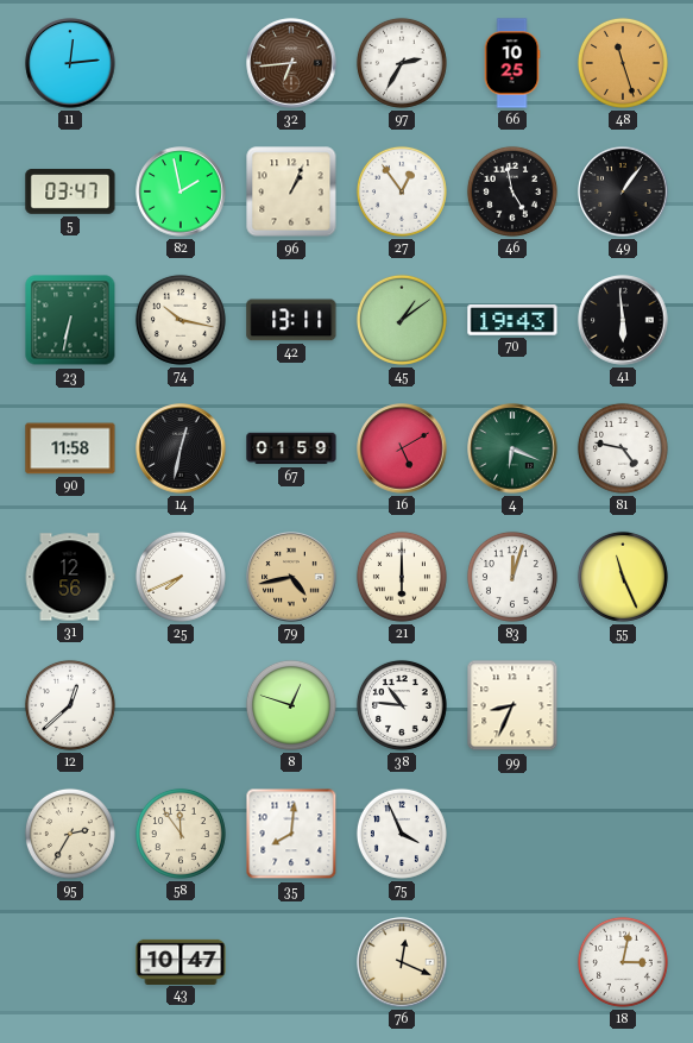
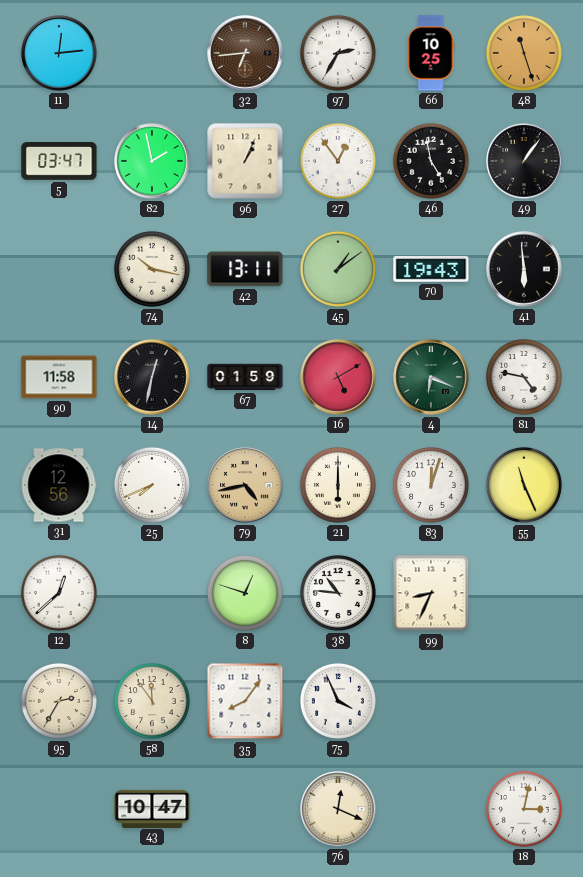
23: 6:32 -> none
35: 8:01 -> 8:06
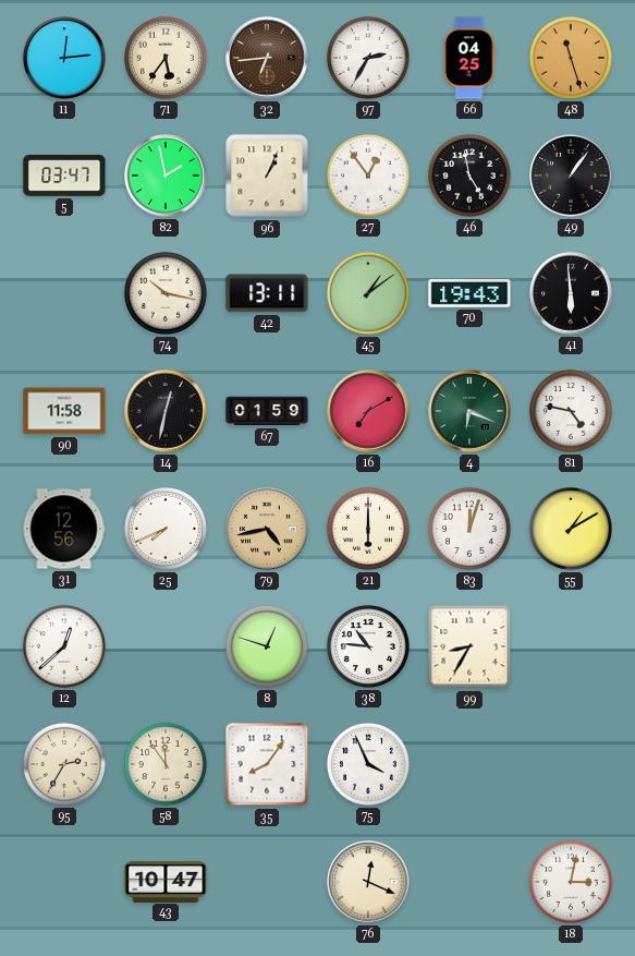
71: none -> 5:36
66: 10:25 -> 04:25
16: 5:10 -> 7:10
55: 11:26 -> 1:10
99: 8:34 -> 8:35
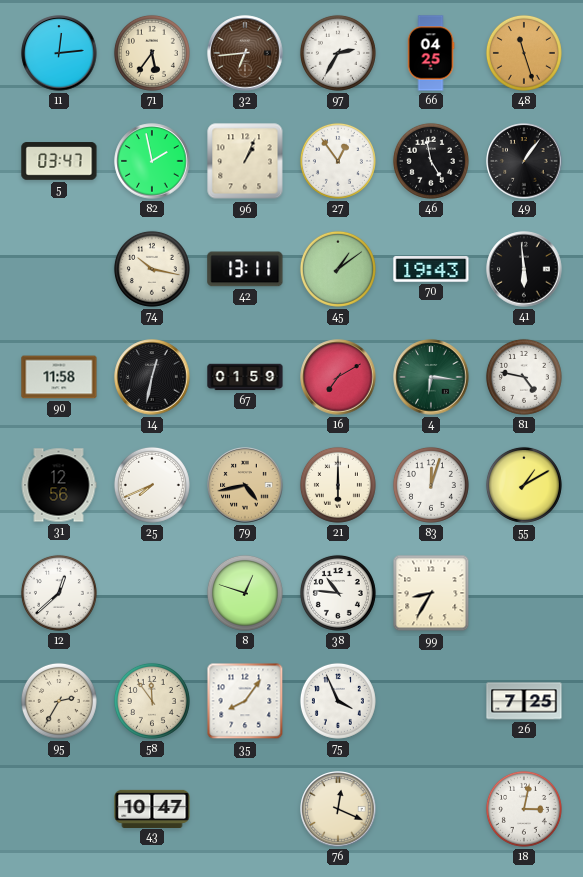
4: 6:19 -> 6:16
26: none -> 7:25
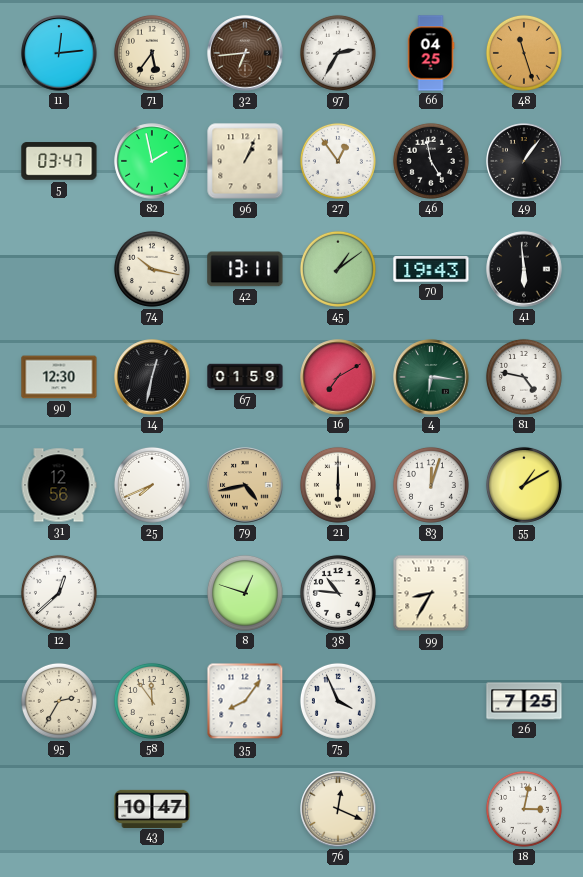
90: 11:58 -> 12:30
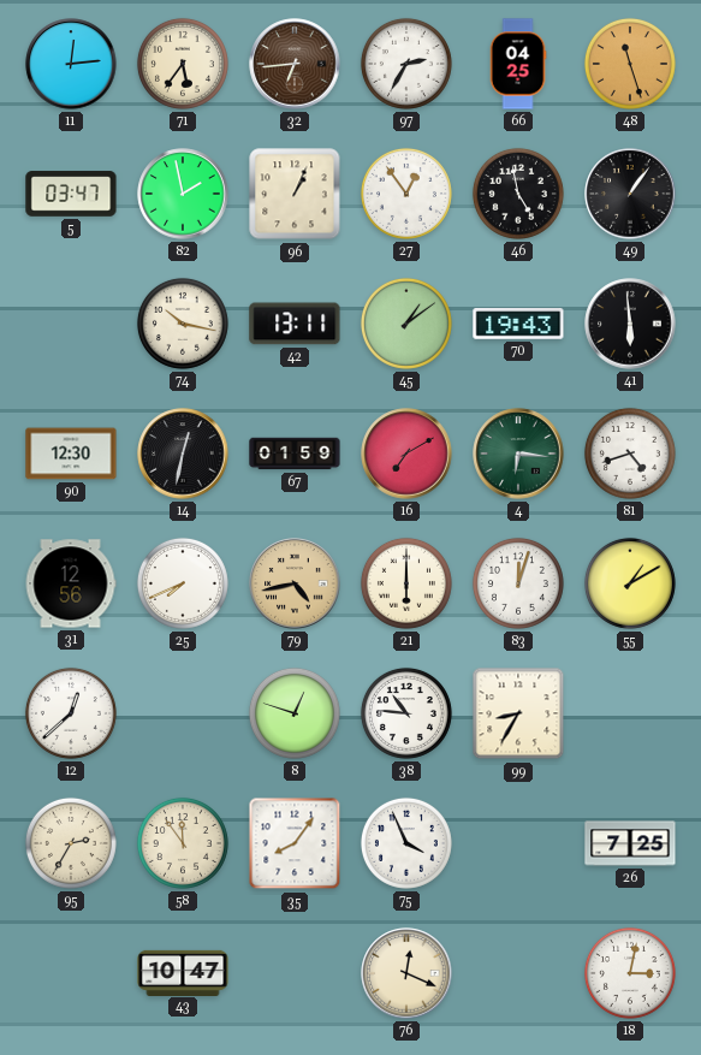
81: 4:47 -> 4:42
